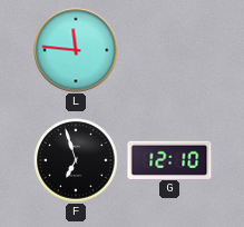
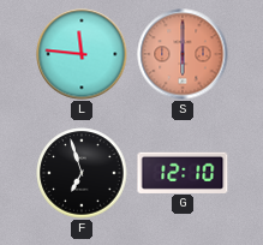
S: none -> 6:00
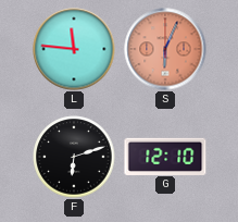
S: 6:00 -> 6:04
F: 6:57 -> 6:12
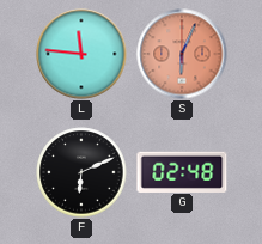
F: 6:12 -> 6:11
G: 12:10 -> 02:48
